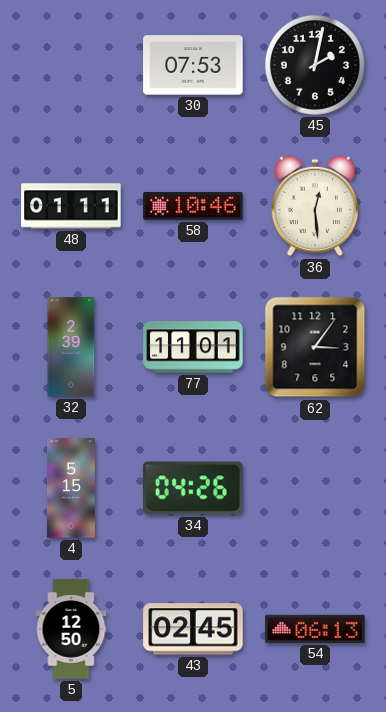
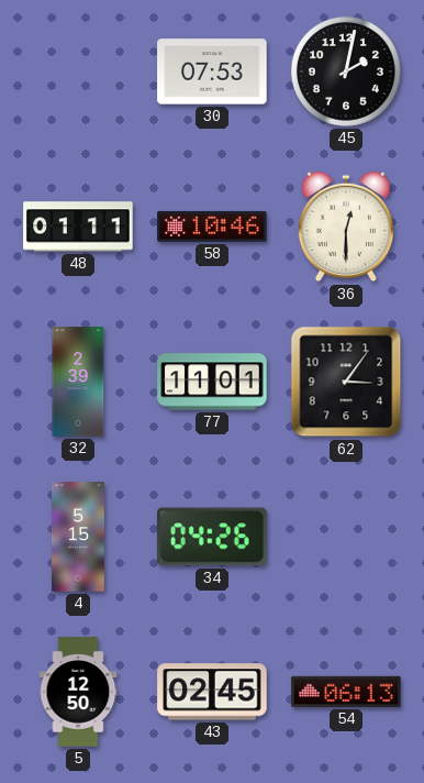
36: 12:29 -> 12:30
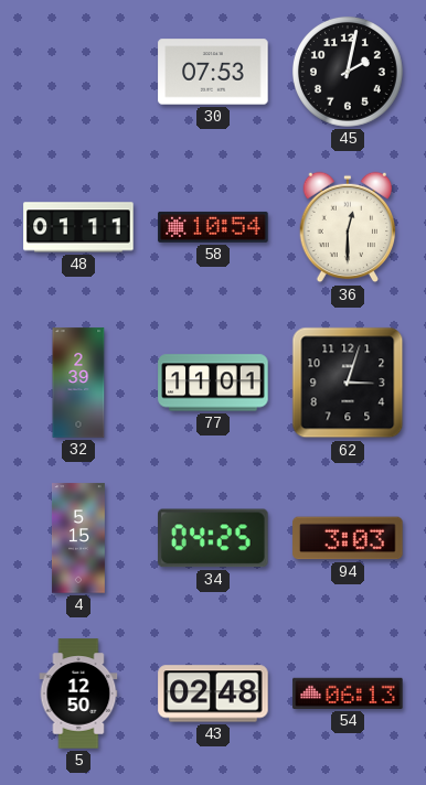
58: 10:46 -> 10:54
62: 3:06 -> 3:03
34: 04:26 -> 04:25
94: none -> 3:03
43: 02:45 -> 02:48
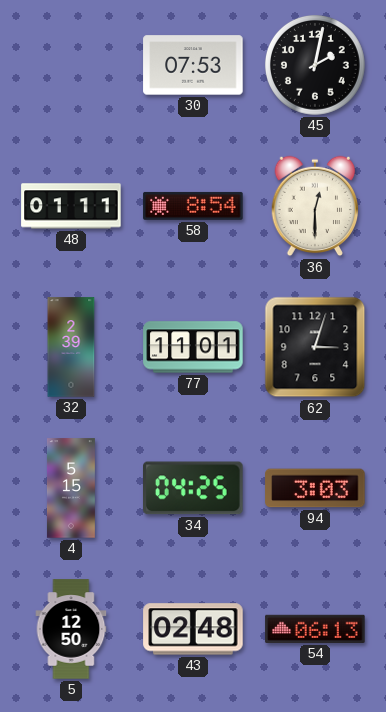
58: 10:54 -> 8:54
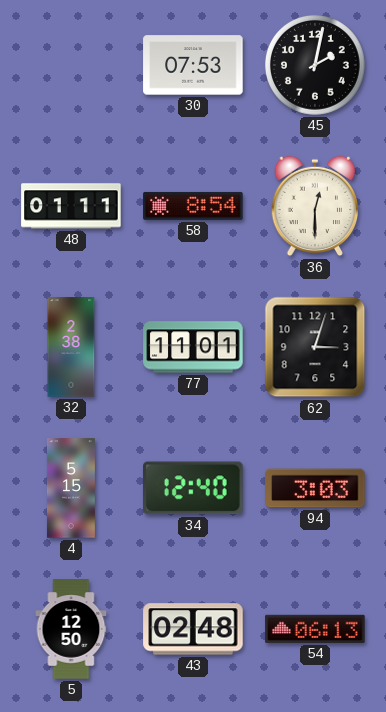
32: 2:39 -> 2:38
34: 04:25 -> 12:40
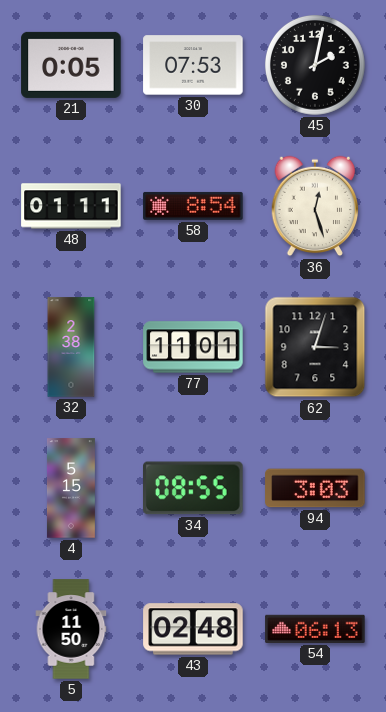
21: none -> 0:05
36: 12:30 -> 12:27
34: 12:40 -> 08:55
5: 12:50 -> 11:50
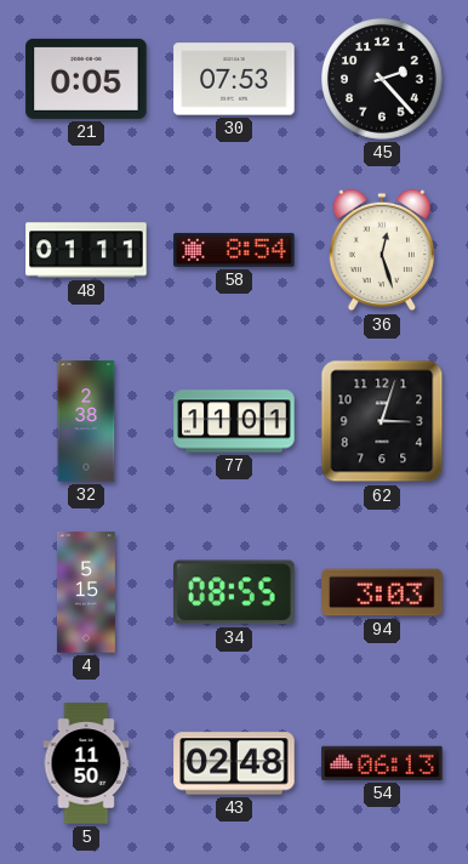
45: 2:02 -> 2:23
